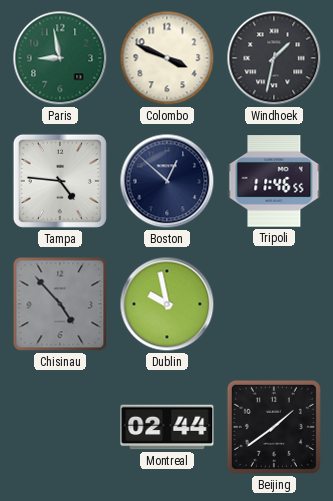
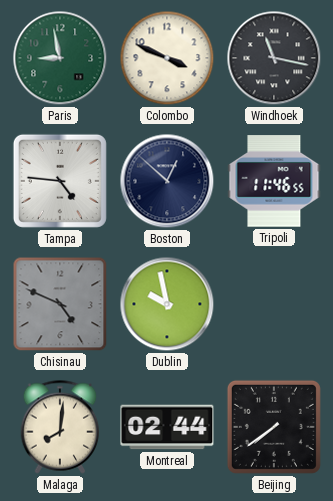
Windhoek: 1:32 -> 11:17
Chisinau: 4:53 -> 4:49
Malaga: none -> 8:01
Beijing: 1:39 -> 7:39
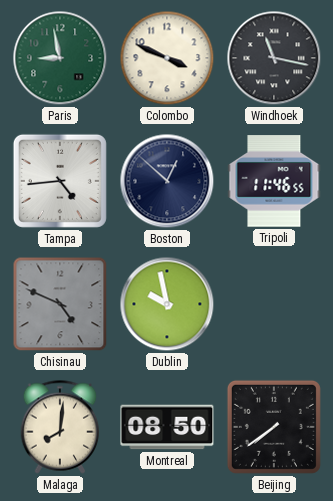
Tampa: 4:46 -> 4:44
Montreal: 02:44 -> 08:50
